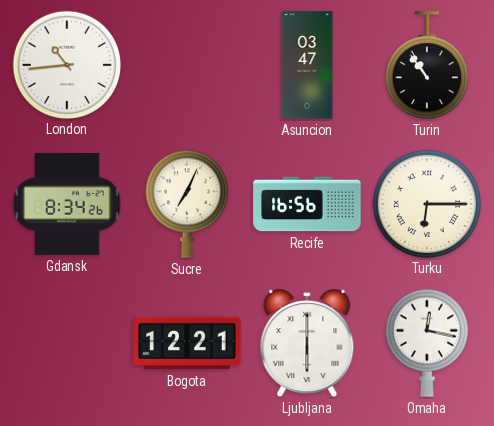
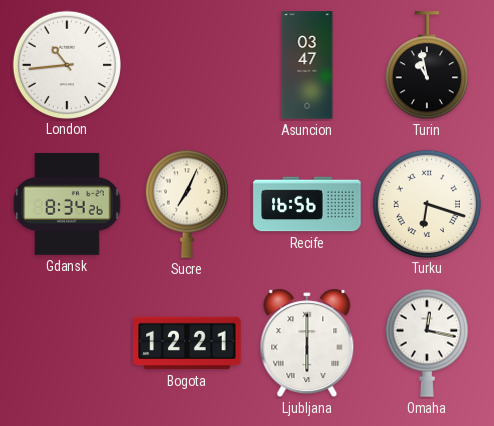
Turin: 10:54 -> 10:58
Turku: 6:15 -> 6:18
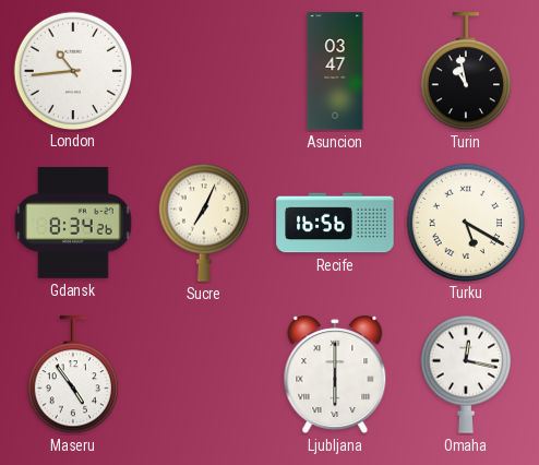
Turku: 6:18 -> 5:20
Maseru: none -> 4:54
Bogota: 12:21 -> none
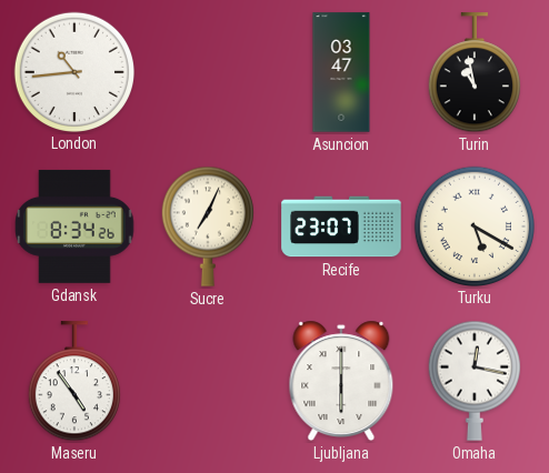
Recife: 16:56 -> 23:07
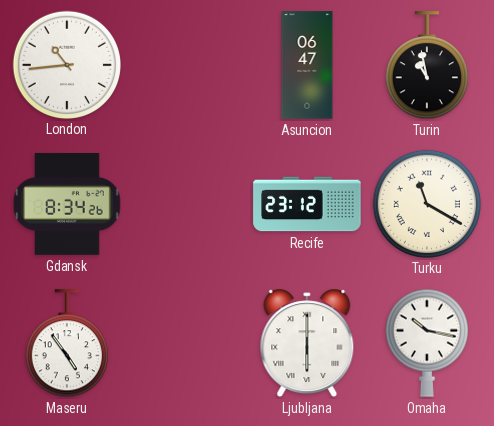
Asuncion: 03:47 -> 06:47
Sucre: 7:04 -> none
Recife: 23:07 -> 23:12
Turku: 5:20 -> 11:20
Omaha: 12:17 -> 10:17
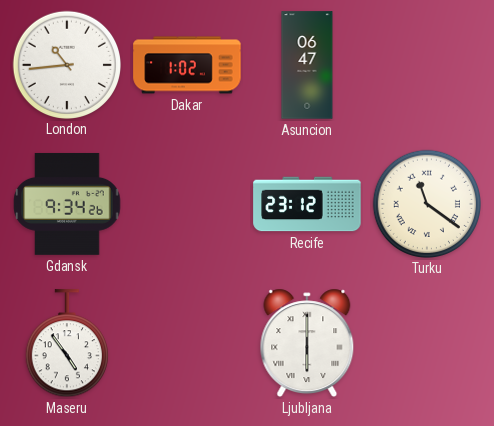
Dakar: none -> 1:02
Turin: 10:58 -> none
Gdansk: 8:34 -> 9:34
Turku: 11:20 -> 11:21
Omaha: 10:17 -> none
